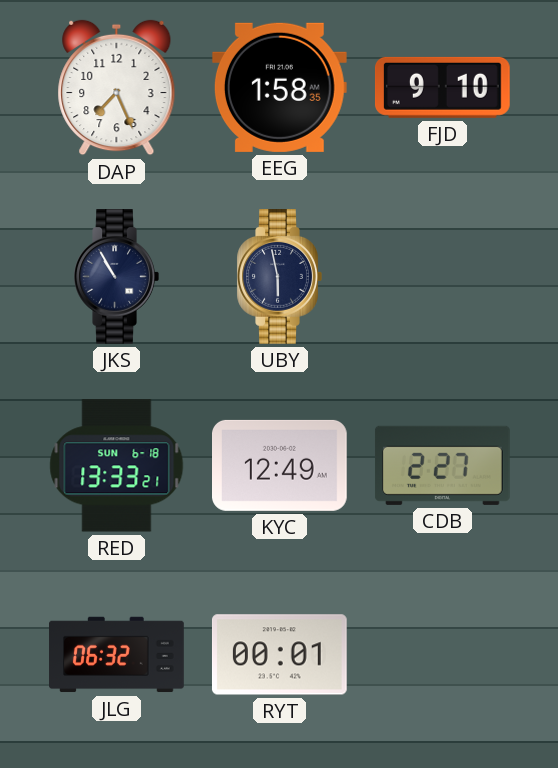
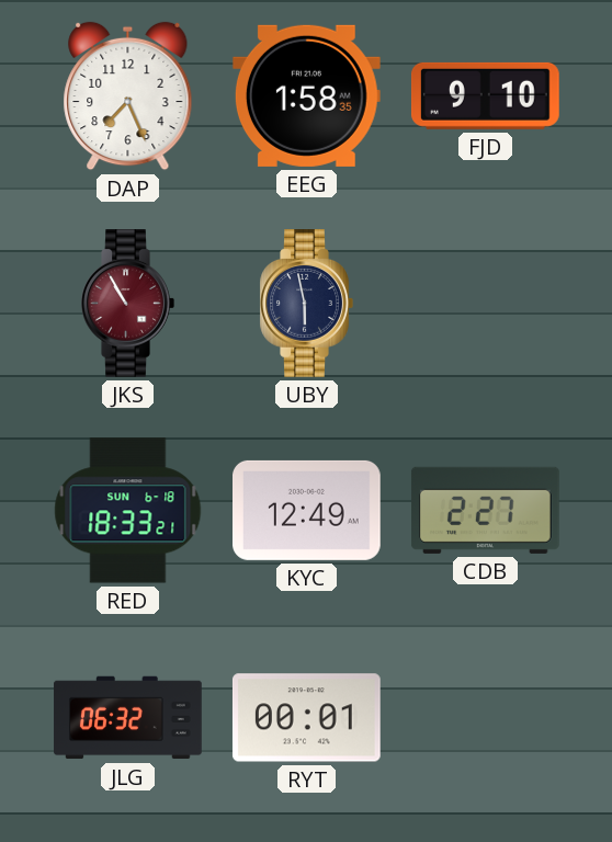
JKS dial: navy -> burgundy
RED: 13:33 -> 18:33
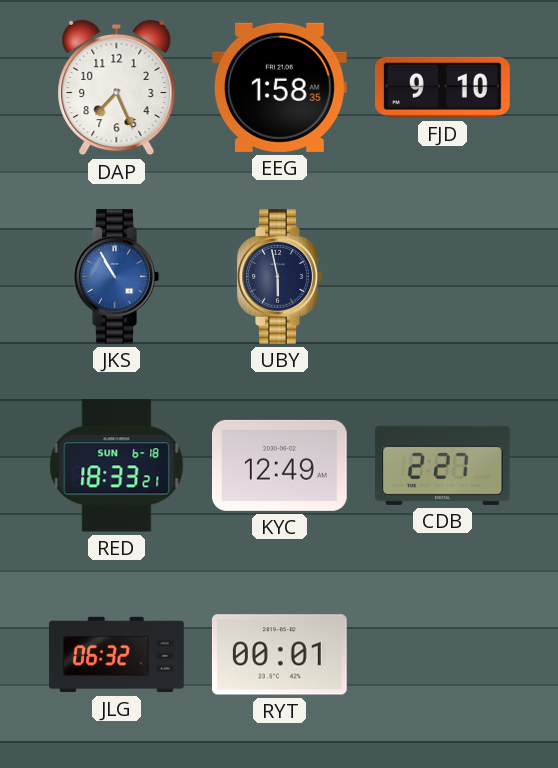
JKS dial: burgundy -> blue
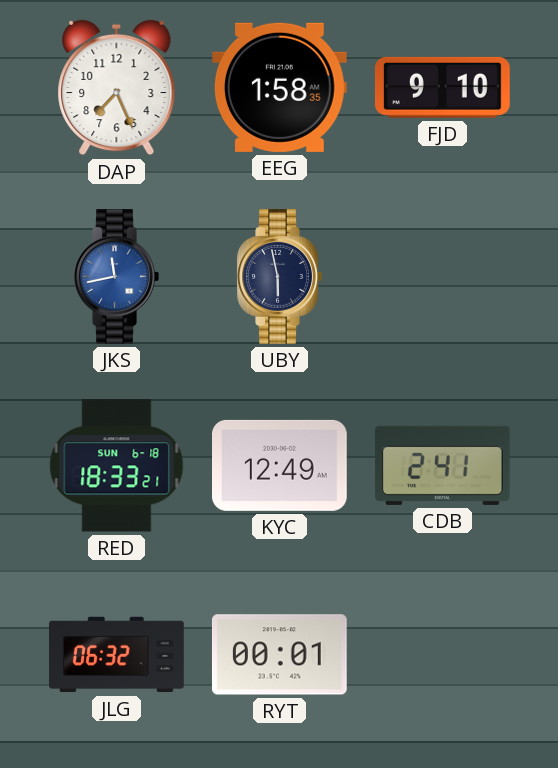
JKS: 10:55 -> 11:43
CDB: 2:27 -> 2:41
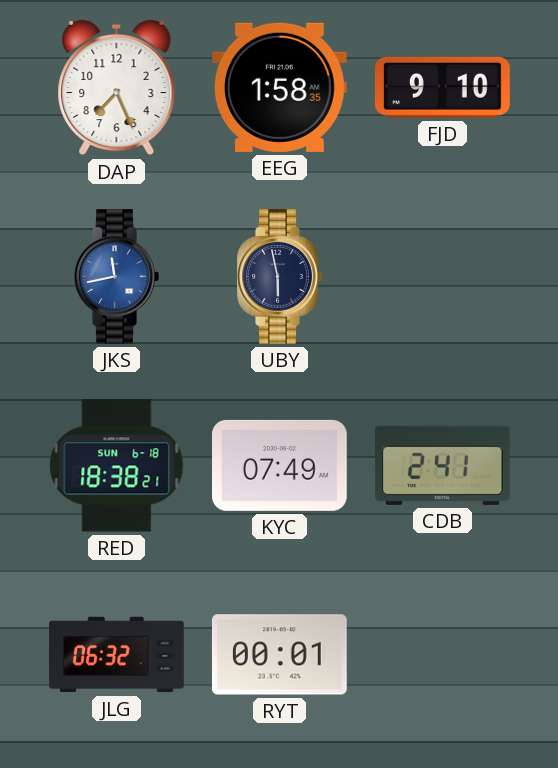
RED: 18:33 -> 18:38
KYC: 12:49 -> 07:49
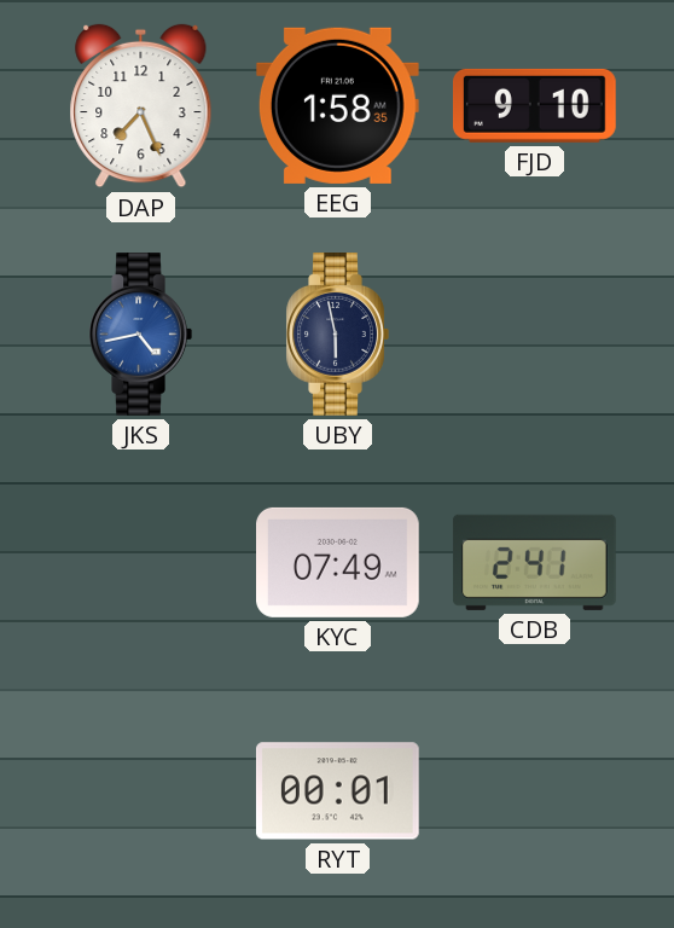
JKS: 11:43 -> 4:43
RED: 18:38 -> none
JLG: 06:32 -> none
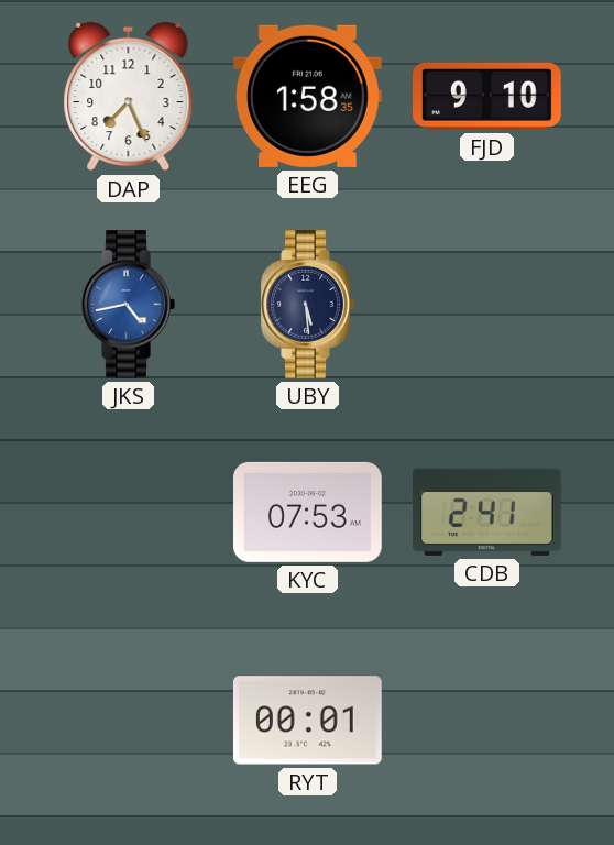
UBY: 5:58 -> 5:29
KYC: 07:49 -> 07:53
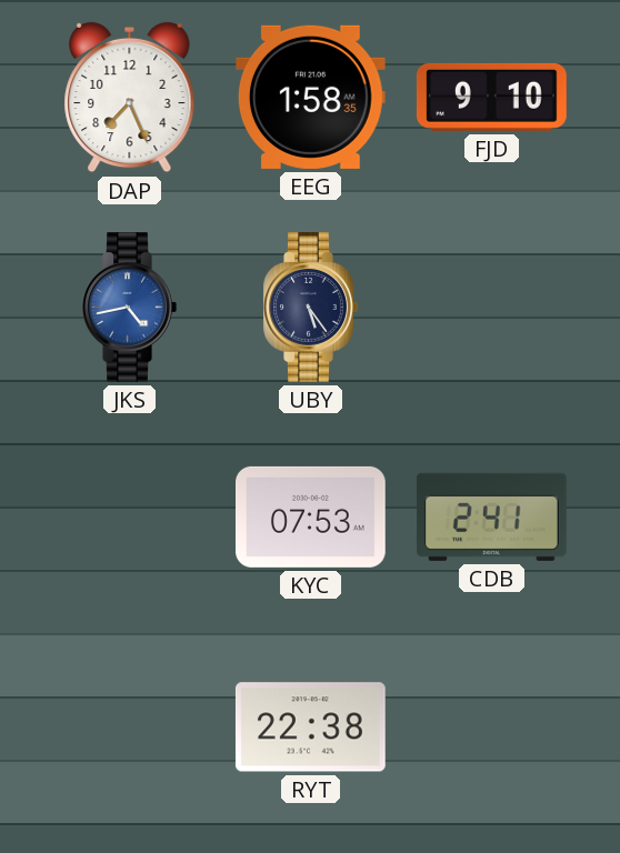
UBY: 5:29 -> 5:24
RYT: 00:01 -> 22:38
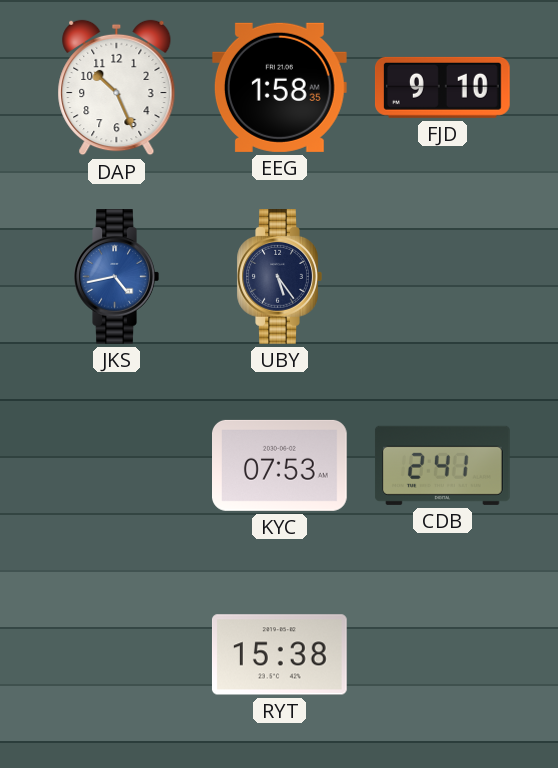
DAP: 7:26 -> 10:26
RYT: 22:38 -> 15:38
